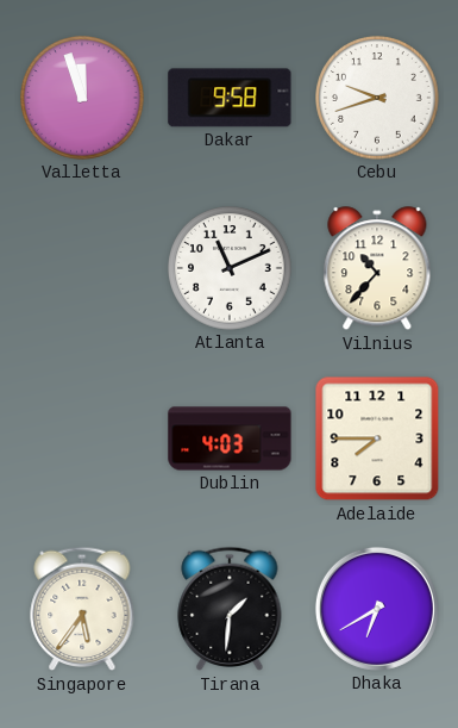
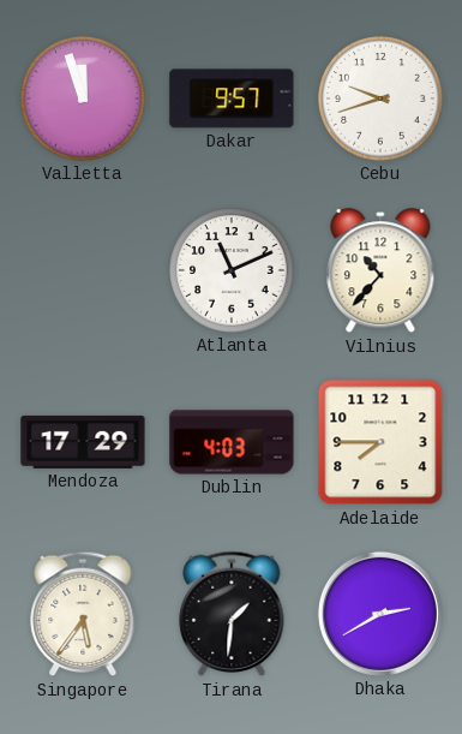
Dakar: 9:58 -> 9:57
Mendoza: none -> 17:29
Dhaka: 6:40 -> 2:40
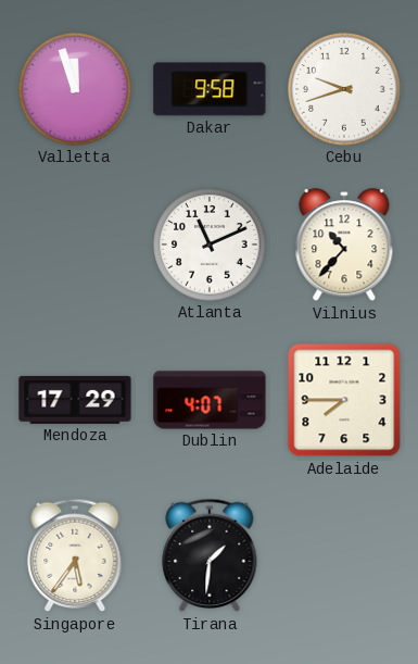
Dakar: 9:57 -> 9:58
Dublin: 4:03 -> 4:07
Dhaka: 2:40 -> none
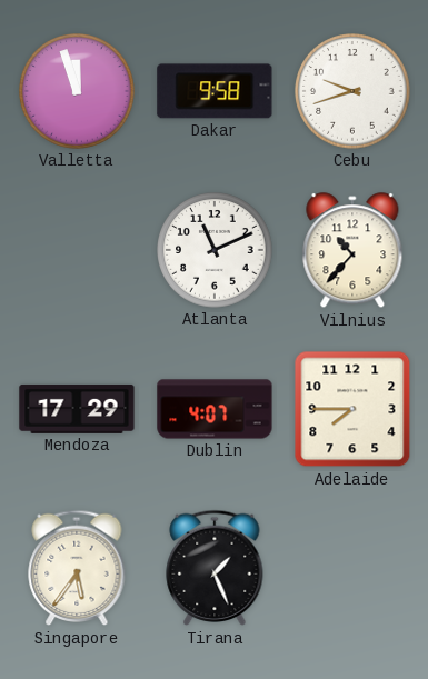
Tirana: 1:31 -> 1:26
